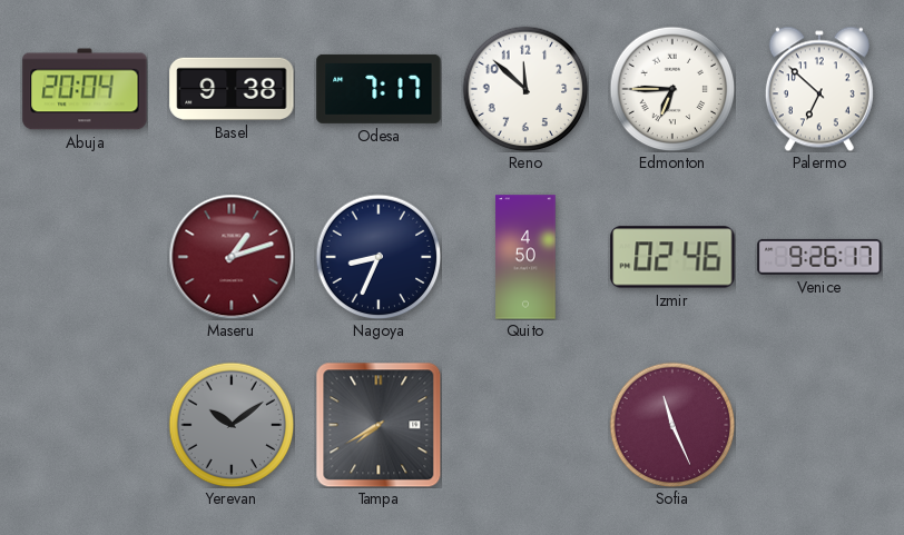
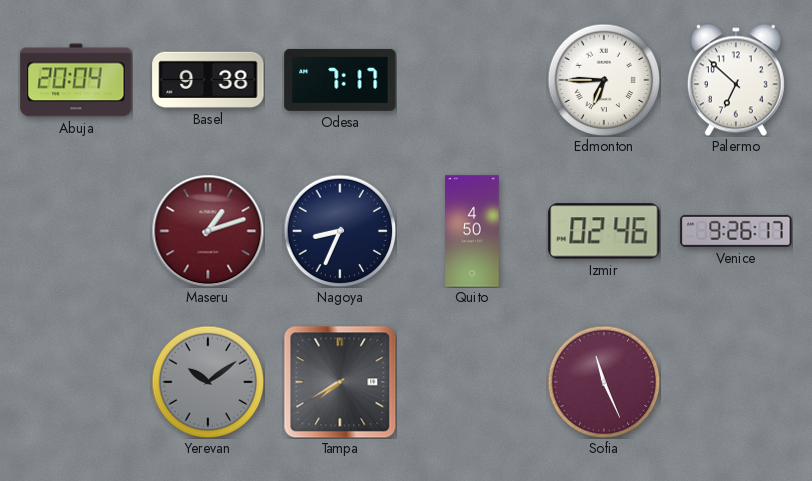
Reno: 11:52 -> none
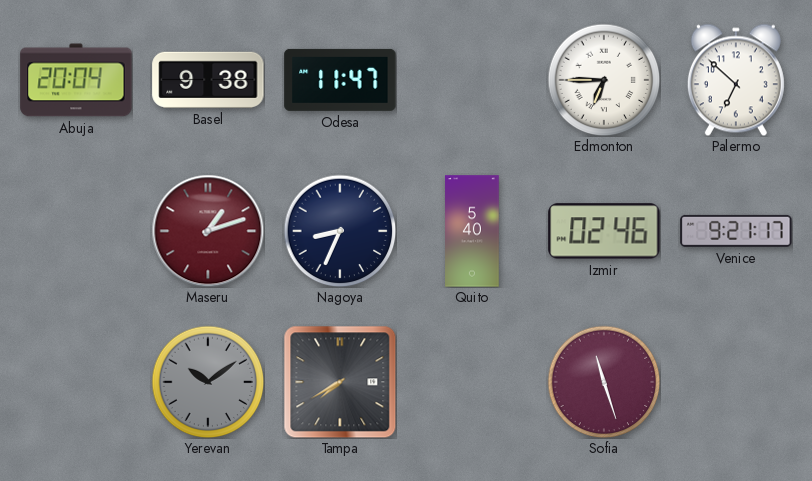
Odesa: 7:17 -> 11:47
Quito: 4:50 -> 5:40
Venice: 9:26 -> 9:21
Sofia: 11:26 -> 11:27
